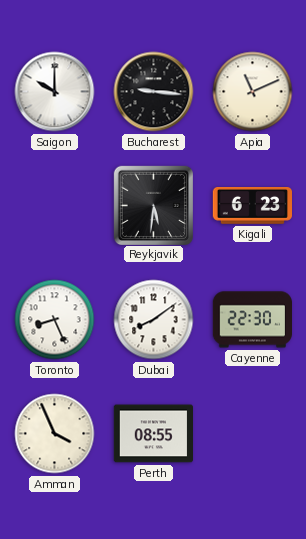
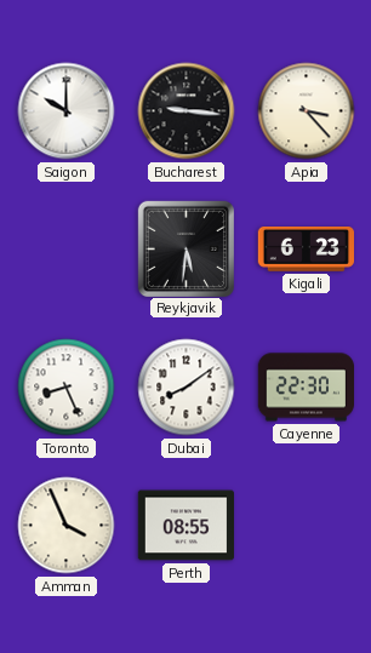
Apia: 11:11 -> 3:23
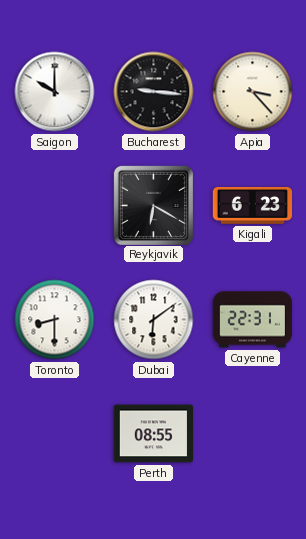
Reykjavik: 5:31 -> 6:20
Toronto: 8:26 -> 8:30
Dubai: 8:09 -> 6:09
Cayenne: 22:30 -> 22:31
Amman: 3:56 -> none
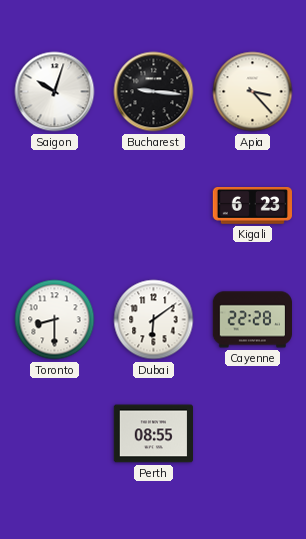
Saigon: 10:00 -> 10:03
Reykjavik: 6:20 -> none
Cayenne: 22:31 -> 22:28
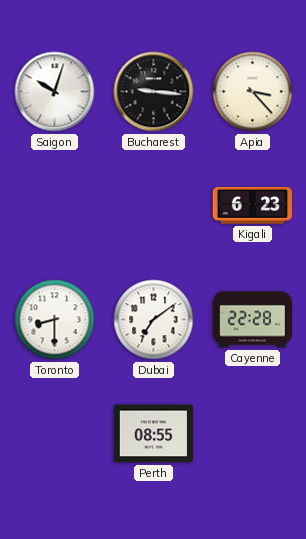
Dubai: 6:09 -> 7:09
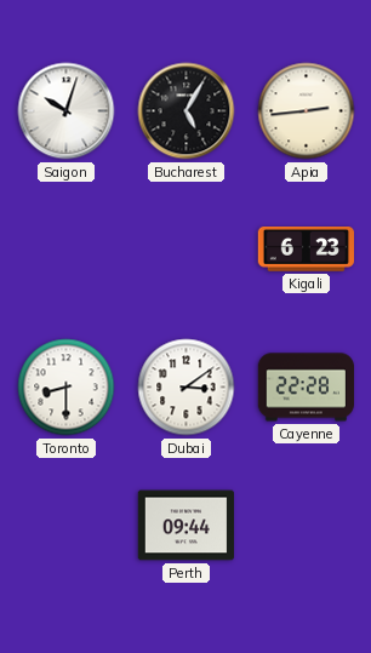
Bucharest: 9:16 -> 5:05
Apia: 3:23 -> 2:44
Dubai: 7:09 -> 3:09
Perth: 08:55 -> 09:44
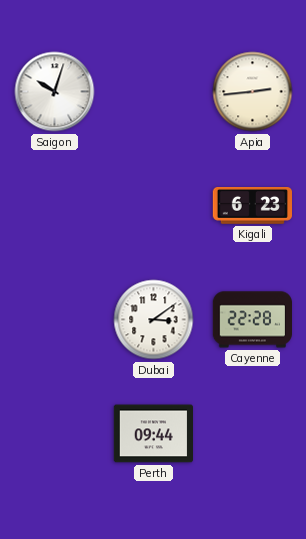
Bucharest: 5:05 -> none
Toronto: 8:30 -> none
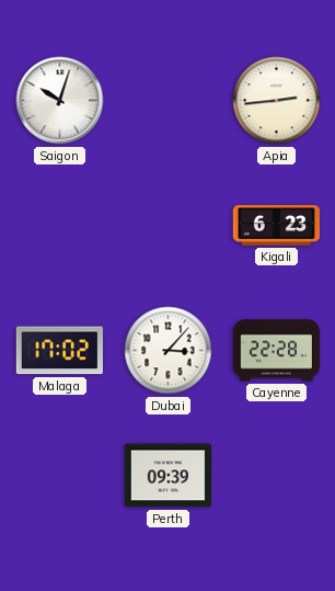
Malaga: none -> 17:02
Dubai: 3:09 -> 3:07
Perth: 09:44 -> 09:39
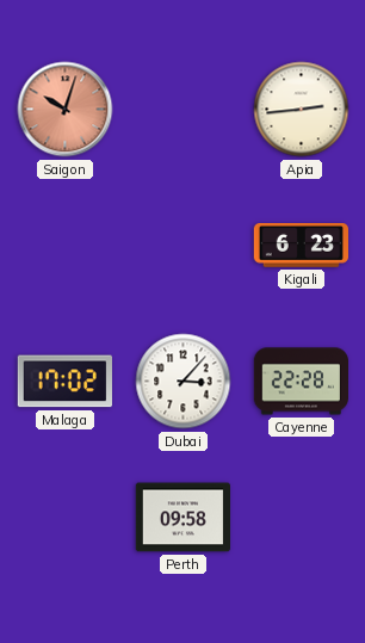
Saigon dial: white -> salmon
Perth: 09:39 -> 09:58
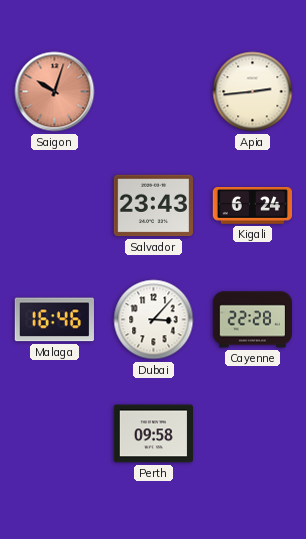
Salvador: none -> 23:43
Kigali: 6:23 -> 6:24
Malaga: 17:02 -> 16:46
